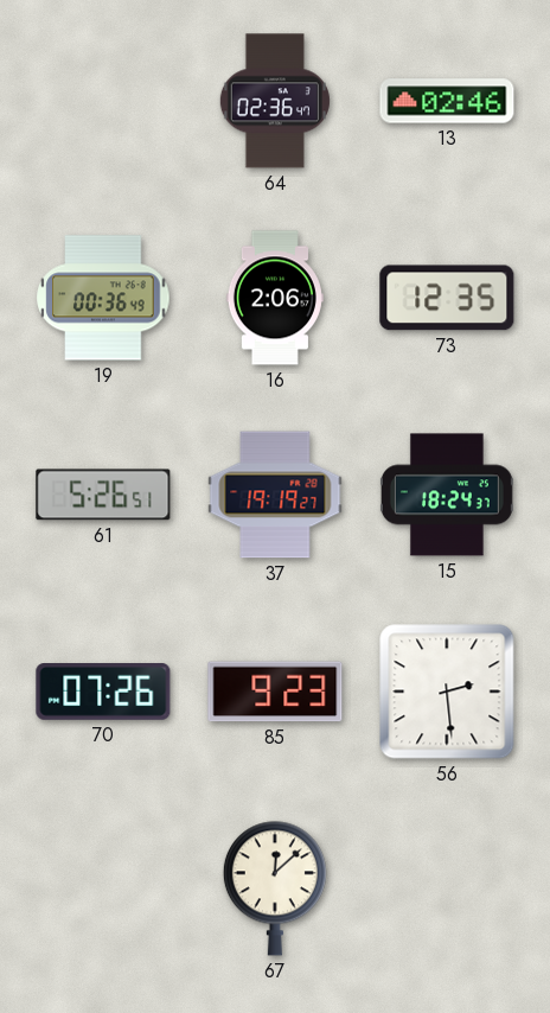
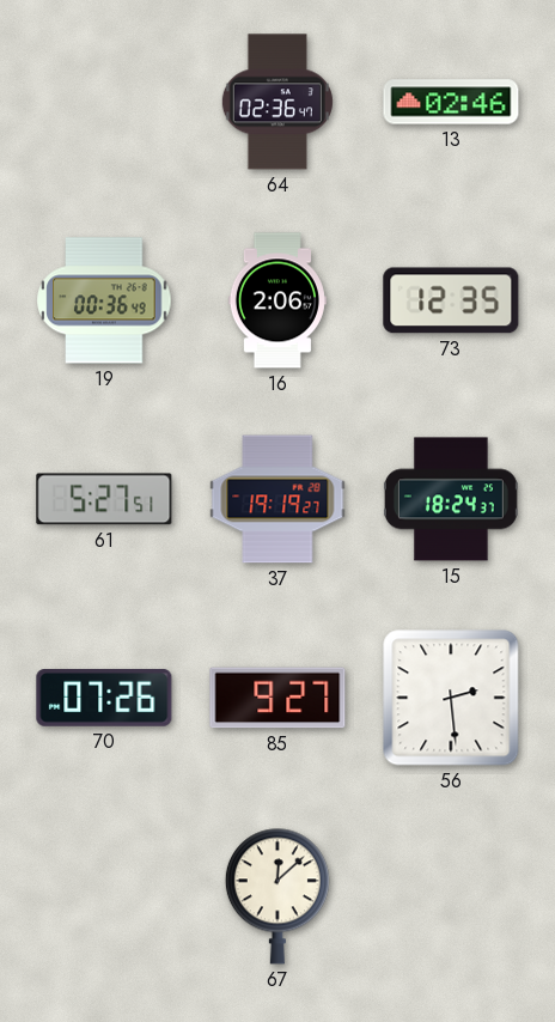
61: 5:26 -> 5:27
85: 9:23 -> 9:27
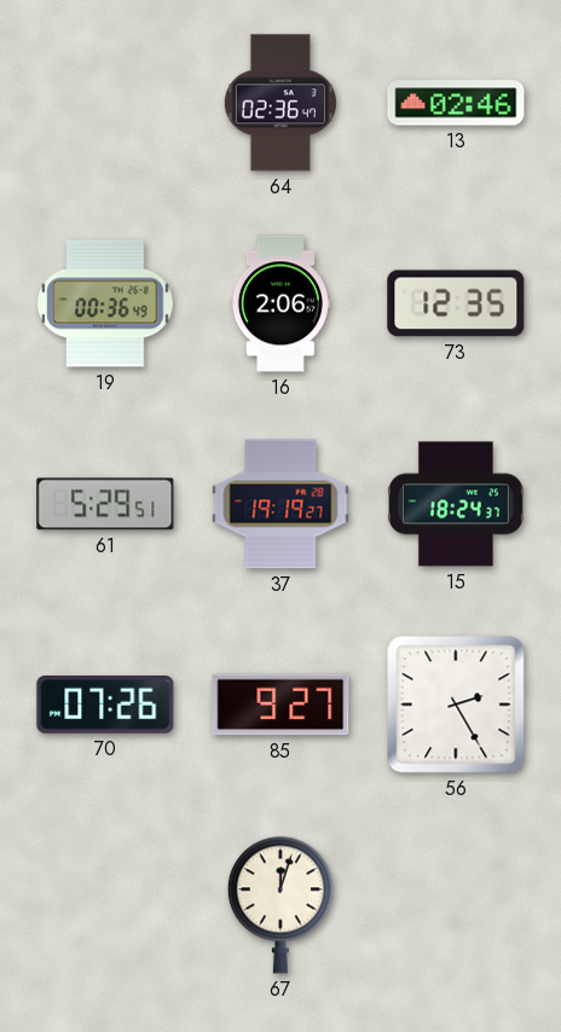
61: 5:27 -> 5:29
56: 2:29 -> 2:25
67: 12:08 -> 12:03
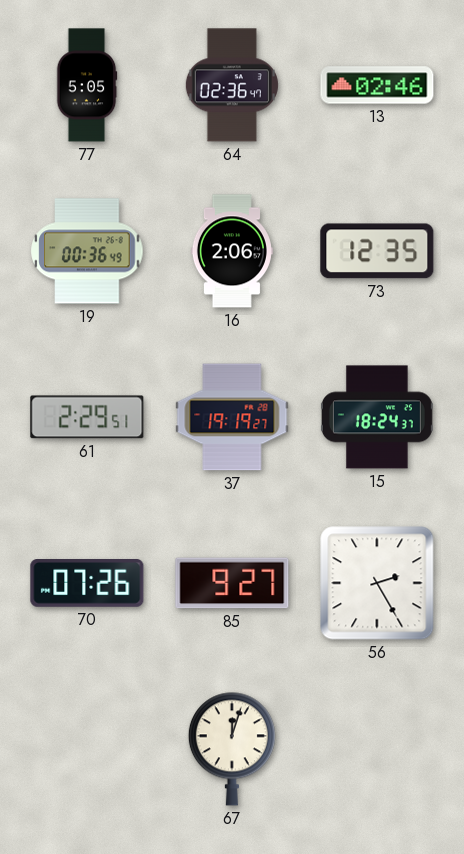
77: none -> 5:05
61: 5:29 -> 2:29
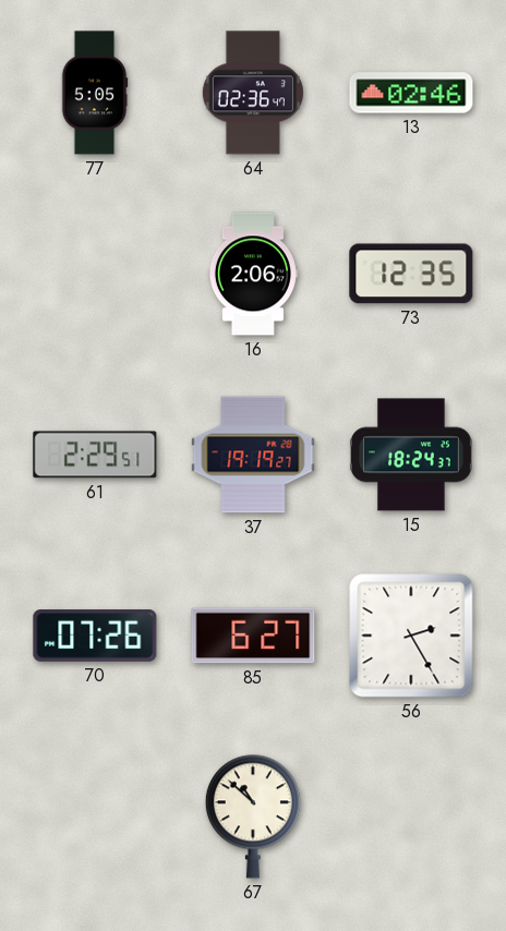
19: 00:36 -> none
85: 9:27 -> 6:27
67: 12:03 -> 10:52
